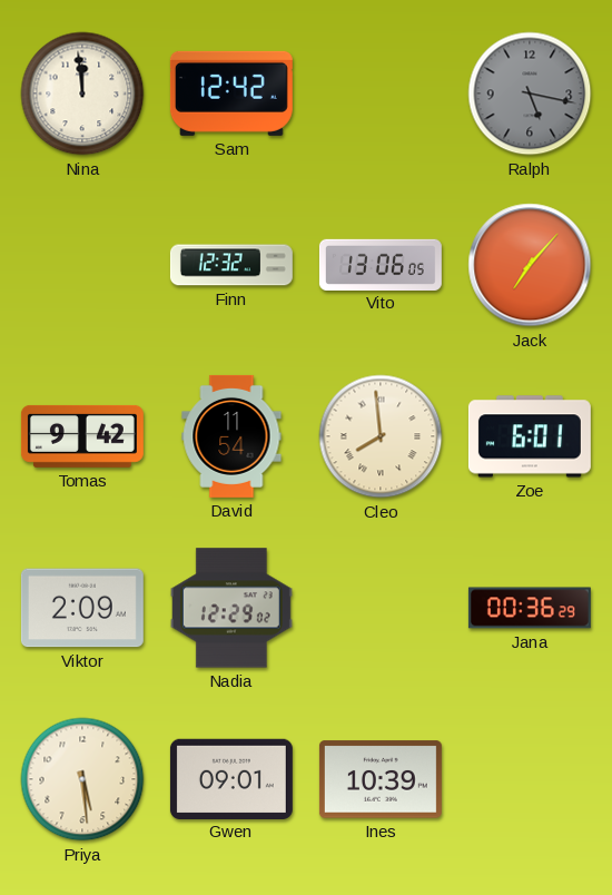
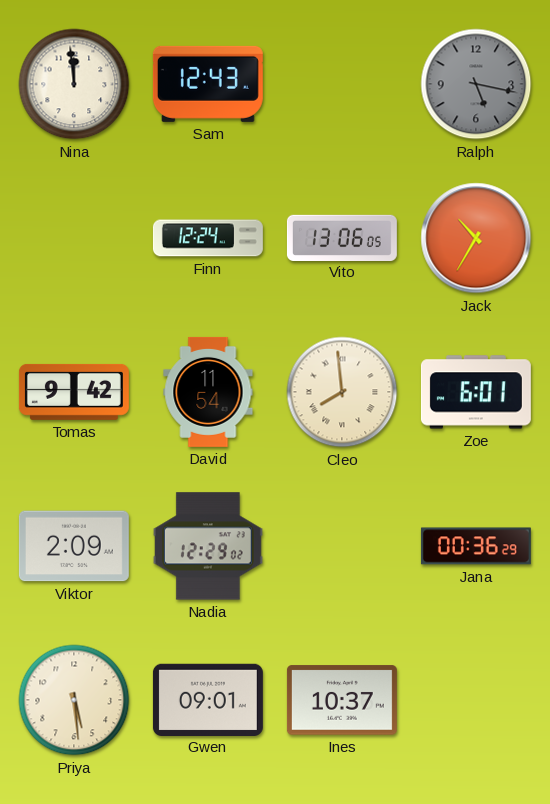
Sam: 12:42 -> 12:43
Finn: 12:32 -> 12:24
Jack: 7:07 -> 10:35
Ines: 10:39 -> 10:37
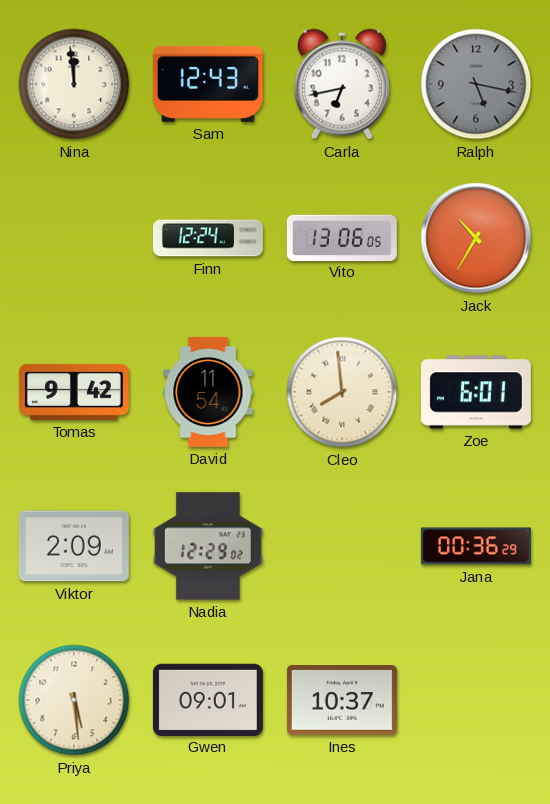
Carla: none -> 6:43
